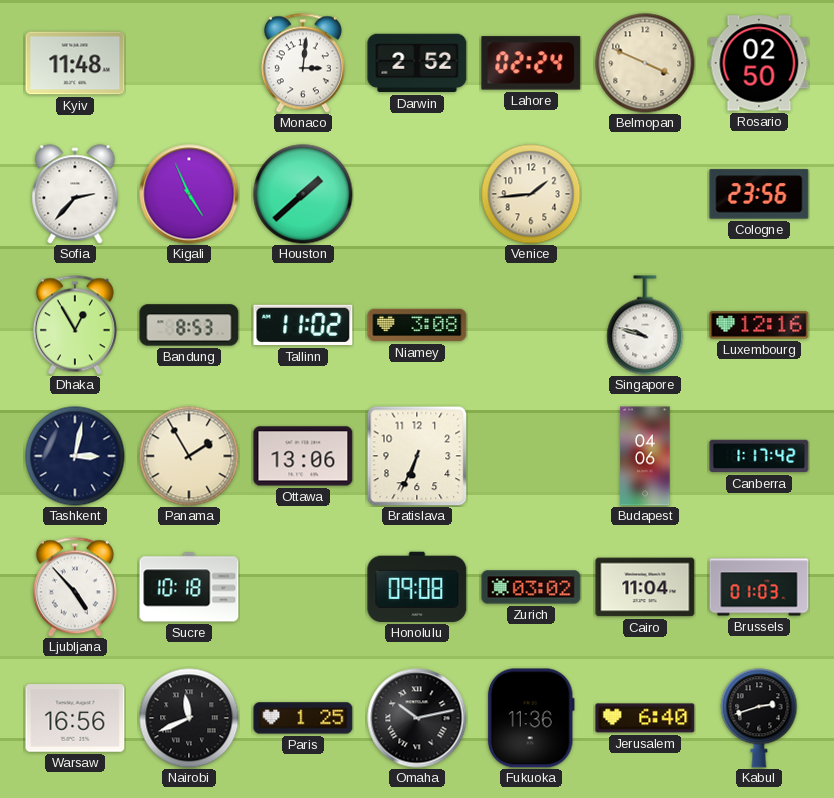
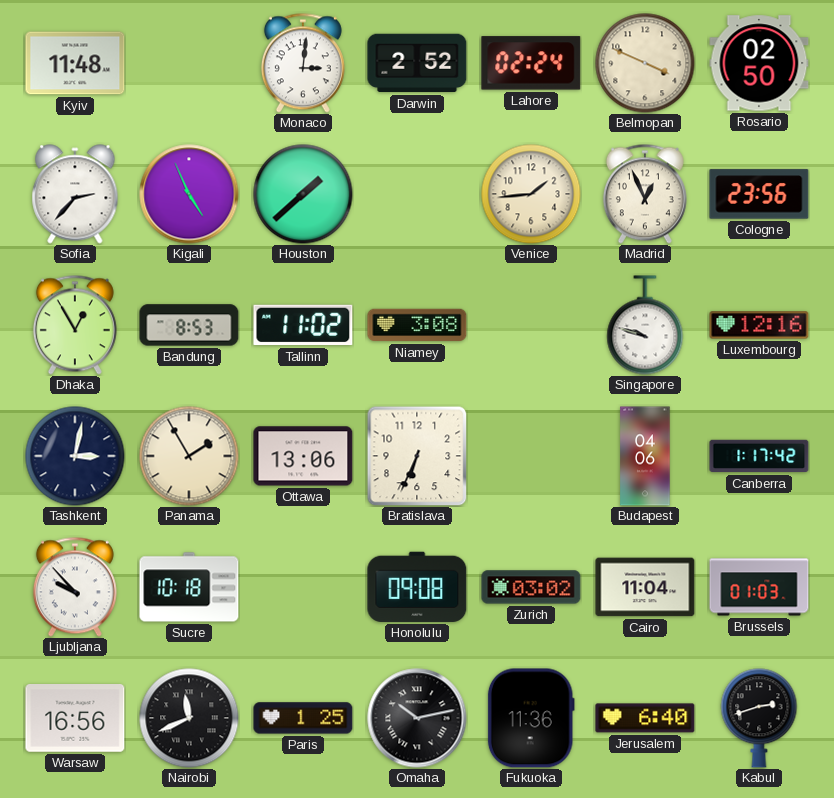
Madrid: none -> 12:56
Ljubljana: 4:53 -> 9:53
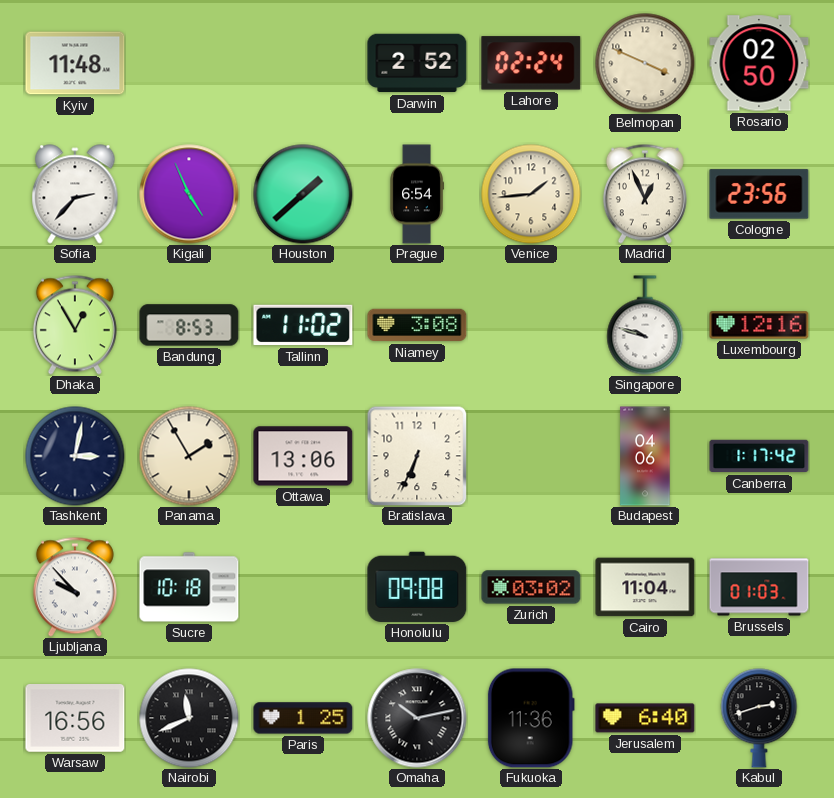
Monaco: 3:01 -> none
Prague: none -> 6:54
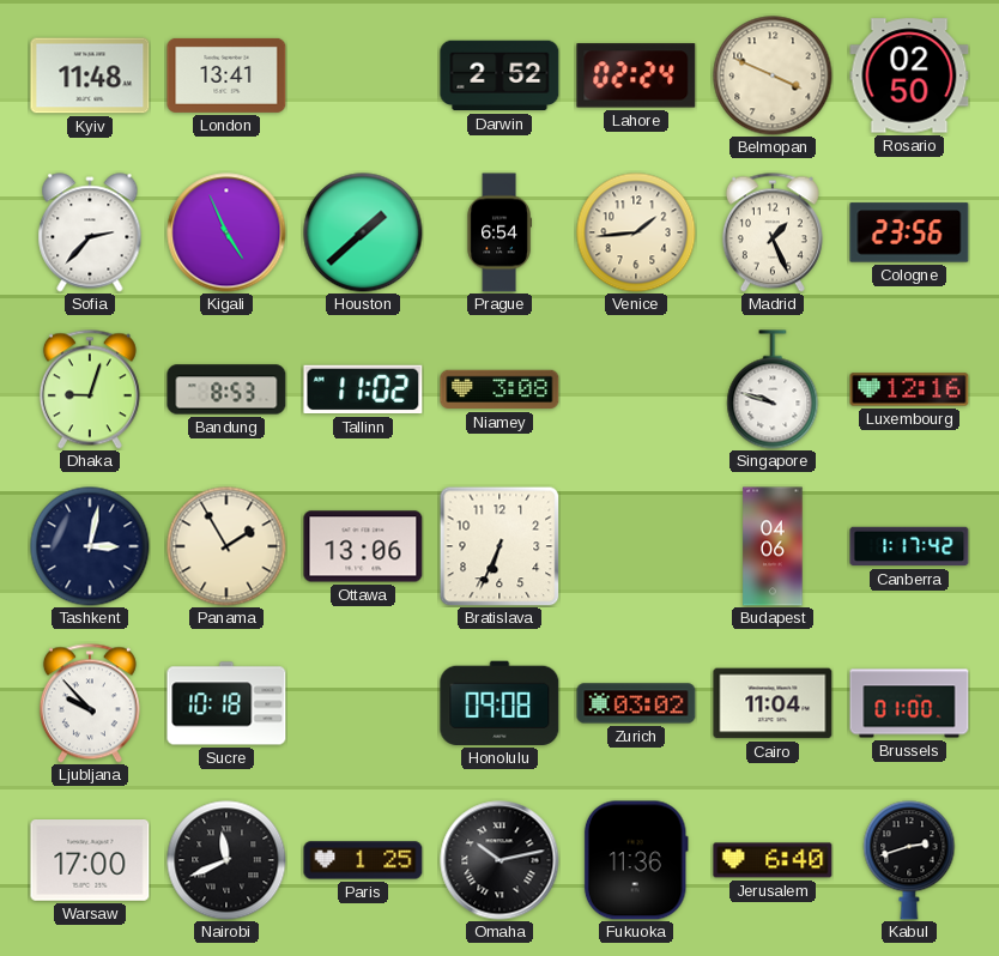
London: none -> 13:41
Madrid: 12:56 -> 1:26
Dhaka: 12:55 -> 9:03
Brussels: 01:03 -> 01:00
Warsaw: 16:56 -> 17:00
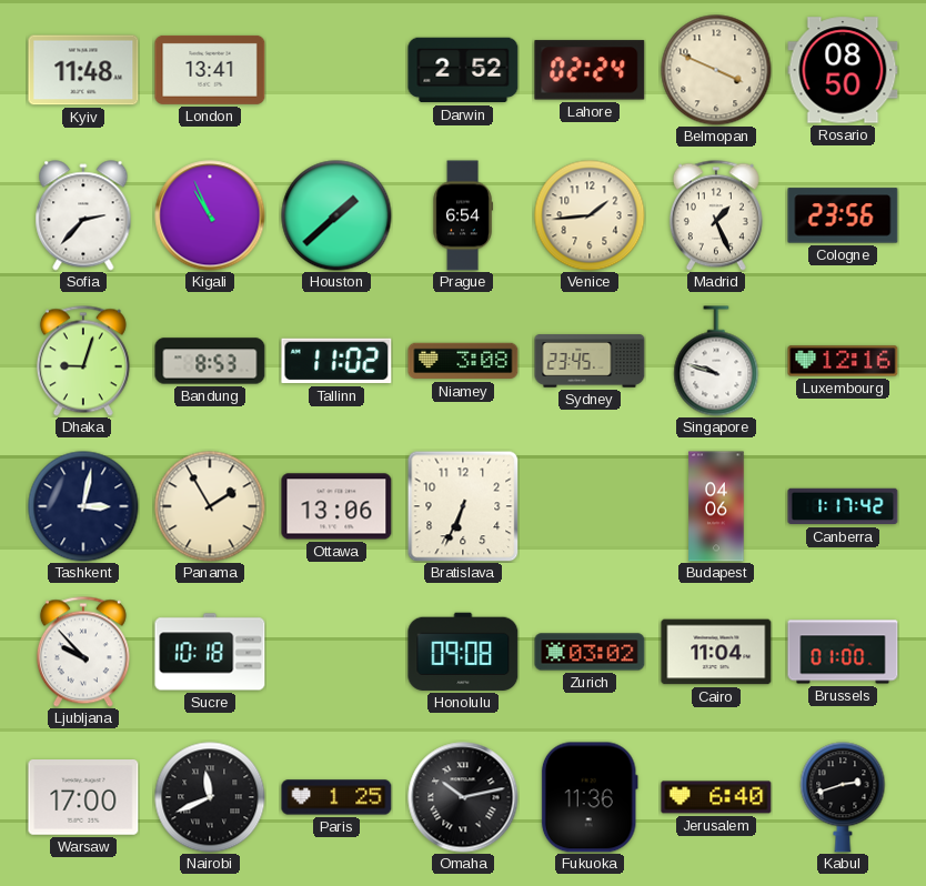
Rosario: 02:50 -> 08:50
Kigali: 4:56 -> 10:56
Sydney: none -> 23:45
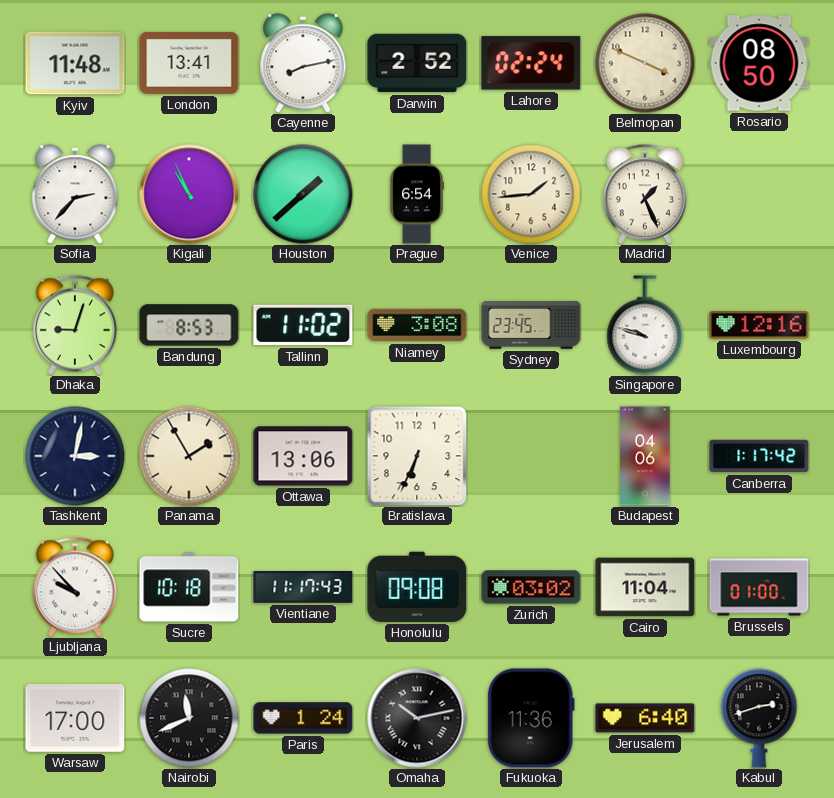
Cayenne: none -> 8:13
Cologne: 23:56 -> none
Vientiane: none -> 11:17
Paris: 1:25 -> 1:24
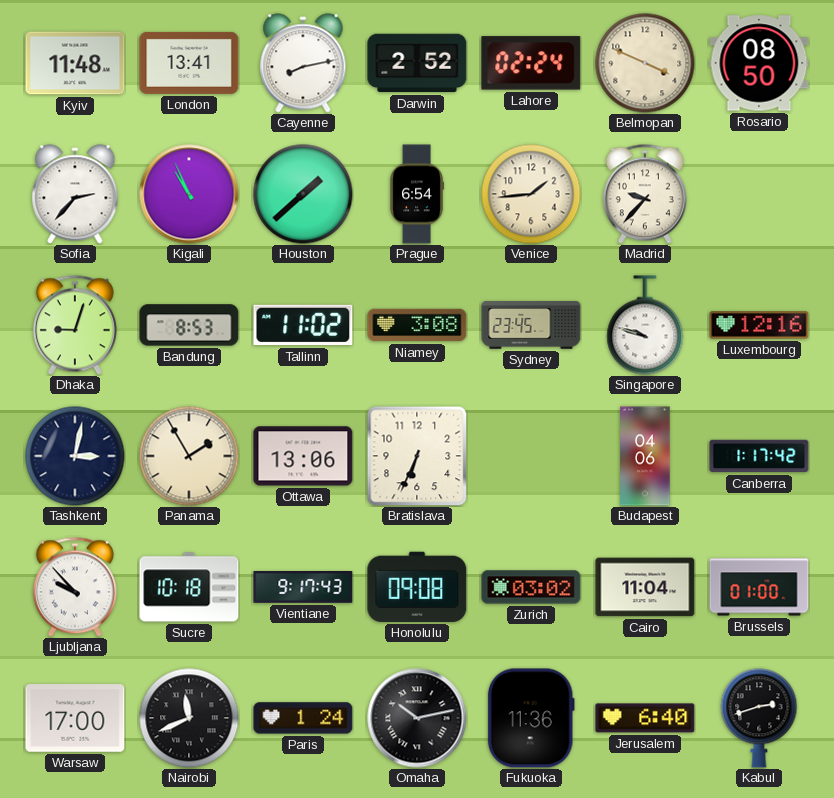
Madrid: 1:26 -> 9:37
Vientiane: 11:17 -> 9:17
